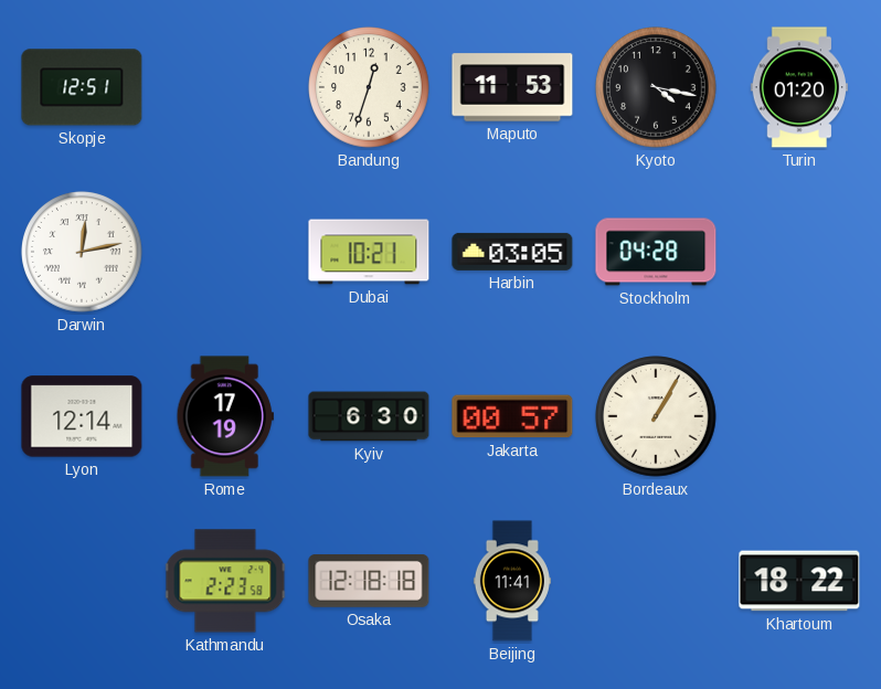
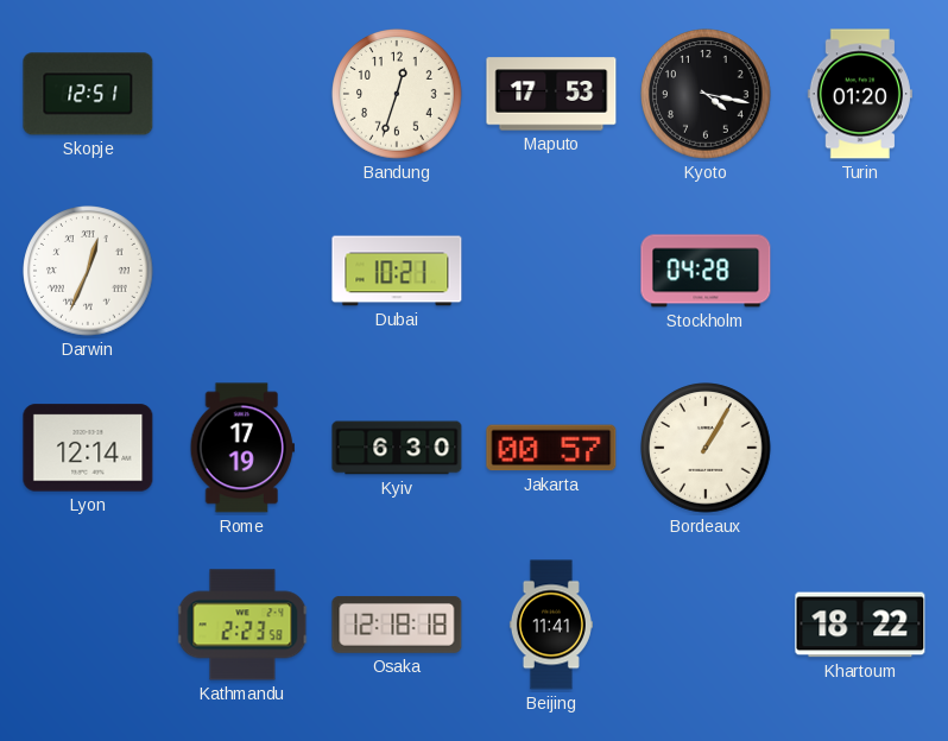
Maputo: 11:53 -> 17:53
Darwin: 12:13 -> 12:34
Harbin: 03:05 -> none
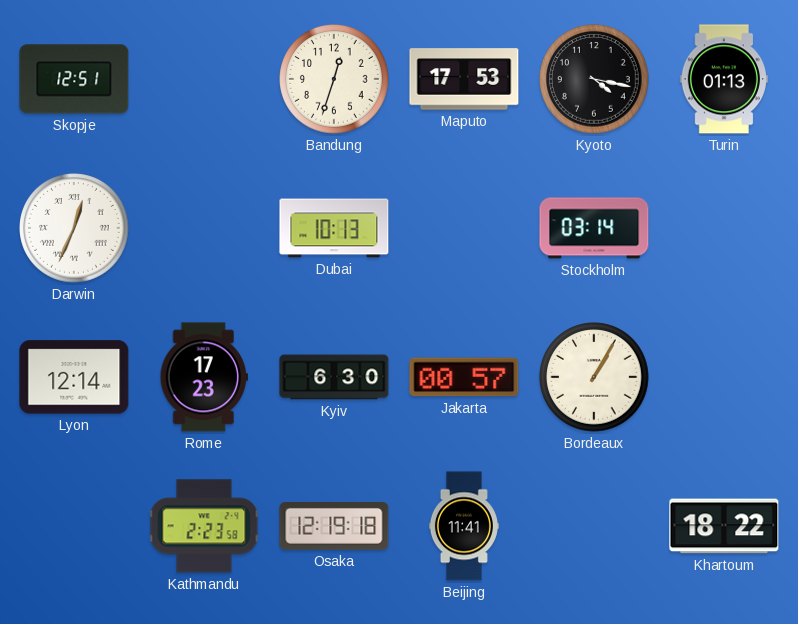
Turin: 01:20 -> 01:13
Dubai: 10:21 -> 10:13
Stockholm: 04:28 -> 03:14
Rome: 17:19 -> 17:23
Osaka: 12:18 -> 12:19
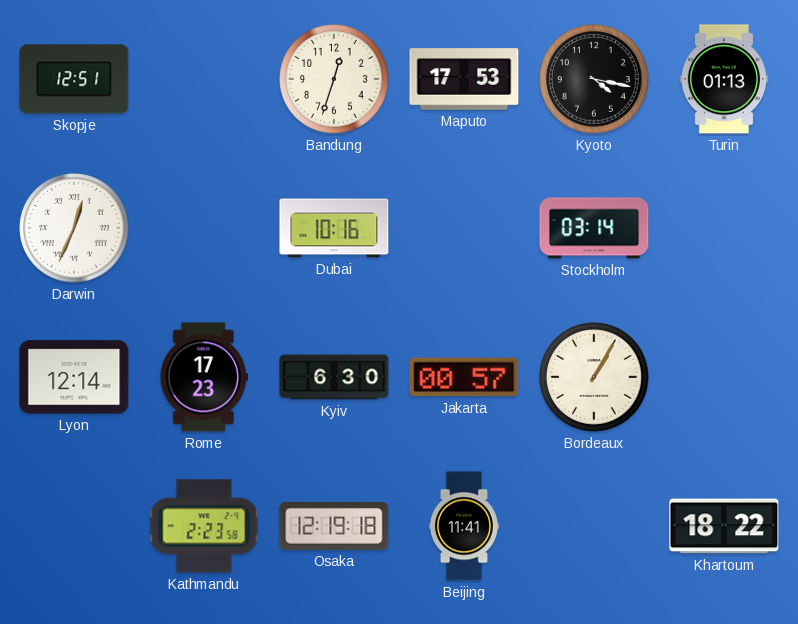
Dubai: 10:13 -> 10:16
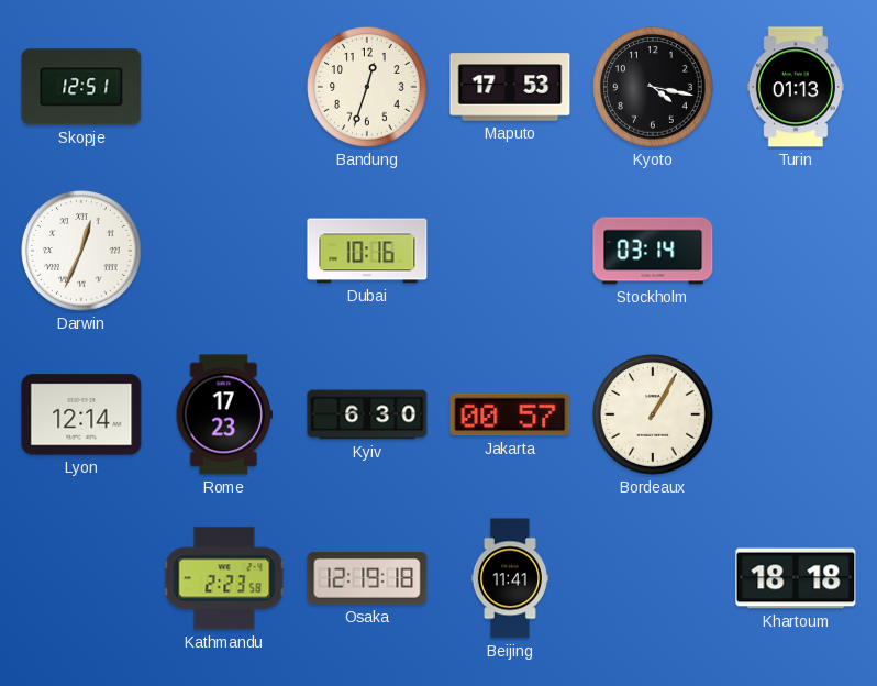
Khartoum: 18:22 -> 18:18
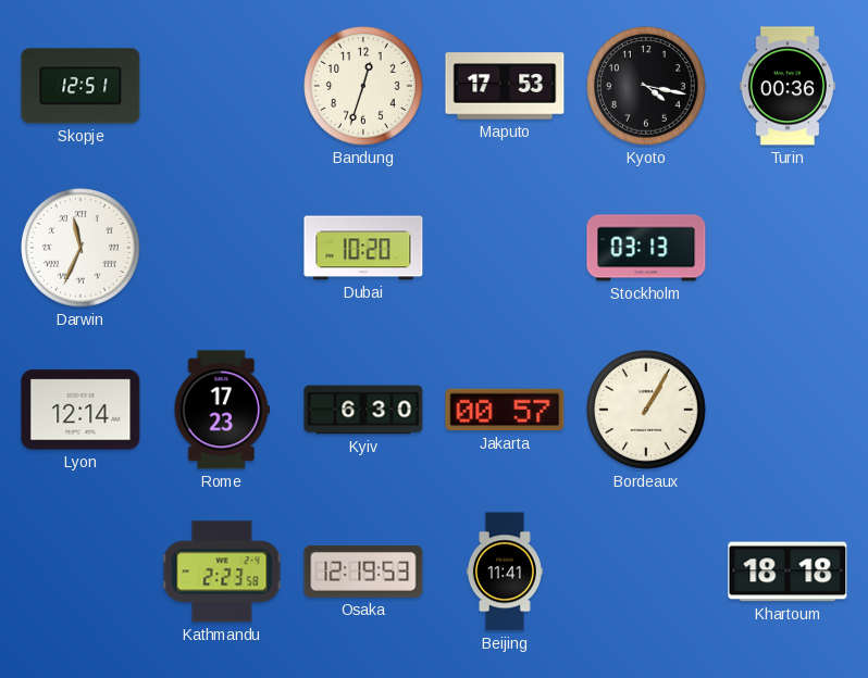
Turin: 01:13 -> 00:36
Darwin: 12:34 -> 11:34
Dubai: 10:16 -> 10:20
Stockholm: 03:14 -> 03:13
Osaka: 12:19:18 -> 12:19:53
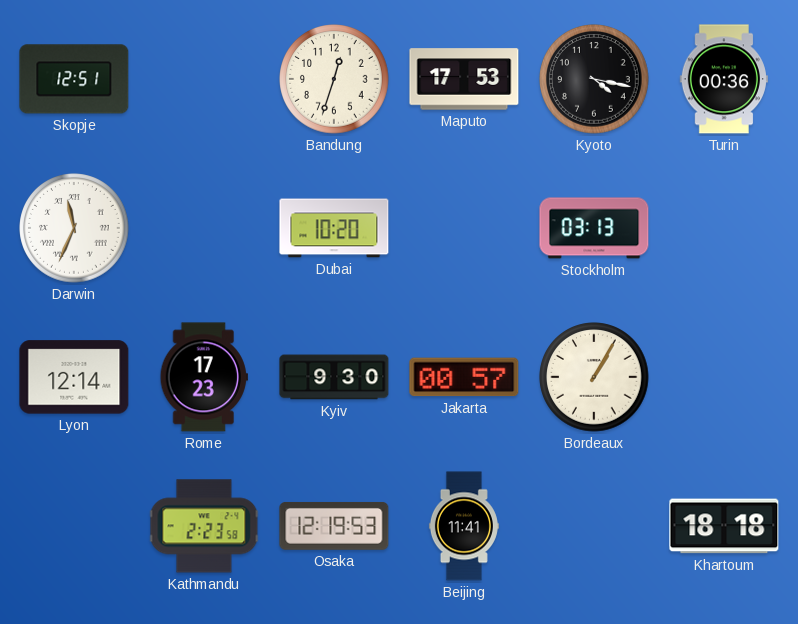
Kyiv: 6:30 -> 9:30
